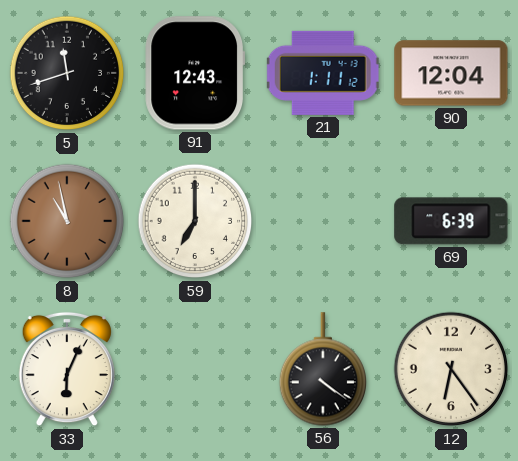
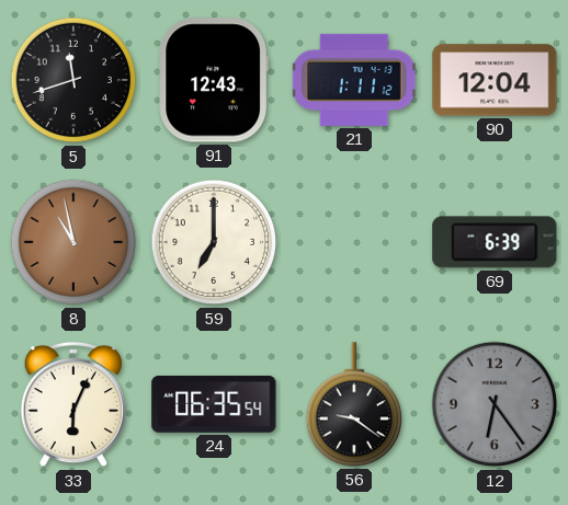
24: none -> 06:35
56: 4:21 -> 9:21
12 dial: cream -> grey
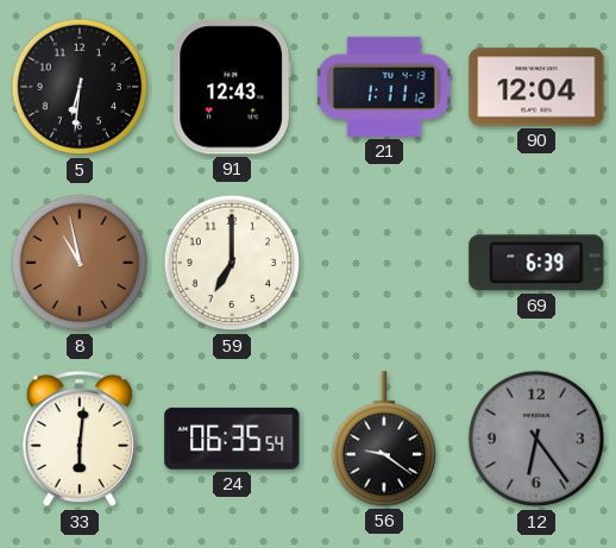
5: 11:42 -> 6:31
33: 6:04 -> 6:01
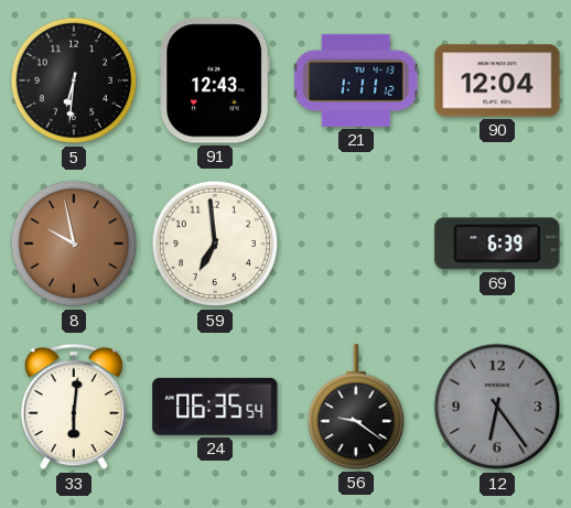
8: 10:58 -> 9:58
59: 7:00 -> 6:59
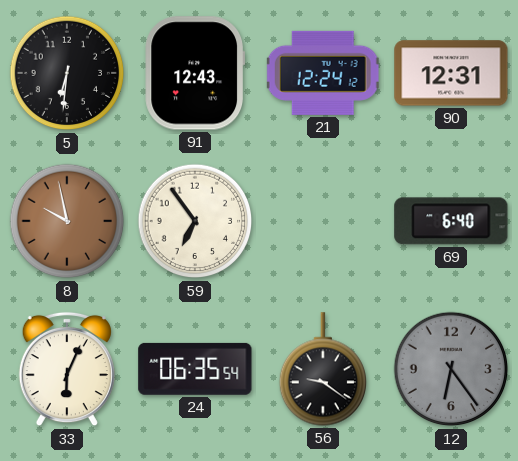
21: 1:11 -> 12:24
90: 12:04 -> 12:31
59: 6:59 -> 6:54
69: 6:39 -> 6:40
33: 6:01 -> 6:04
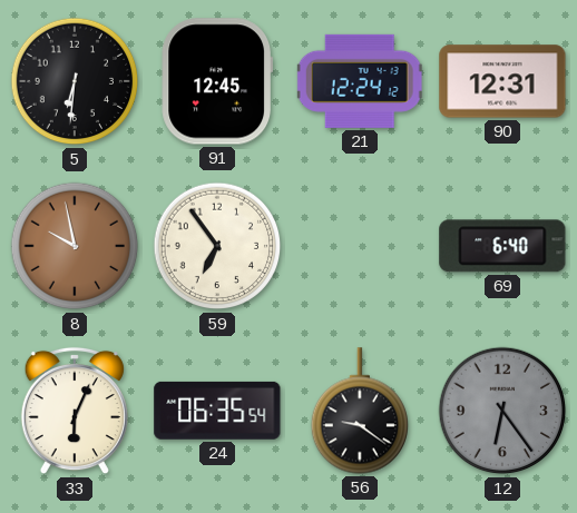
91: 12:43 -> 12:45
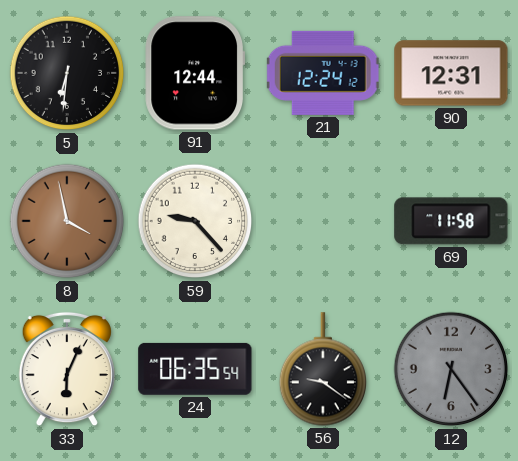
91: 12:45 -> 12:44
8: 9:58 -> 3:58
59: 6:54 -> 9:23
69: 6:40 -> 11:58
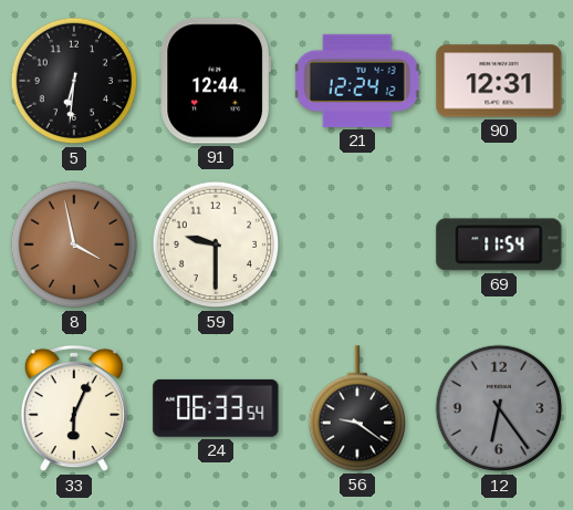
59: 9:23 -> 9:30
69: 11:58 -> 11:54
24: 06:35 -> 06:33
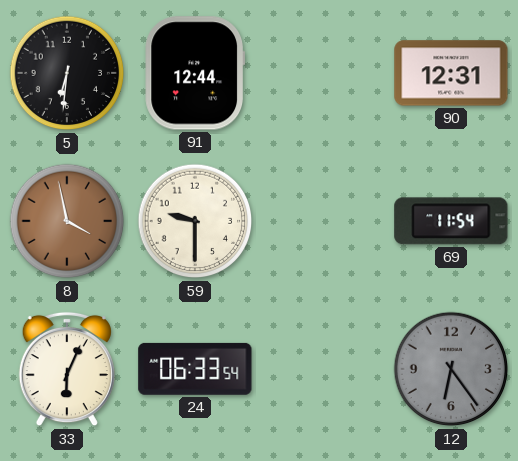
21: 12:24 -> none
56: 9:21 -> none
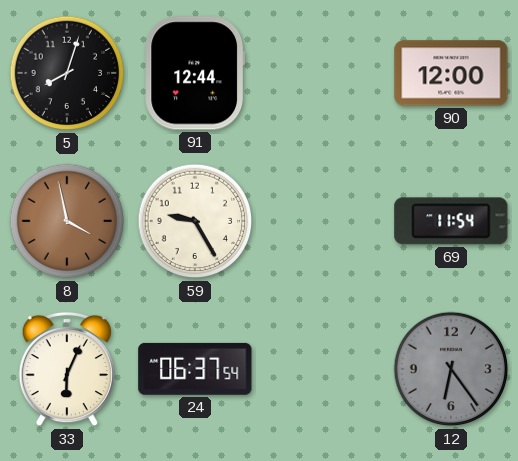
5: 6:31 -> 8:03
90: 12:31 -> 12:00
59: 9:30 -> 9:25
24: 06:33 -> 06:37
